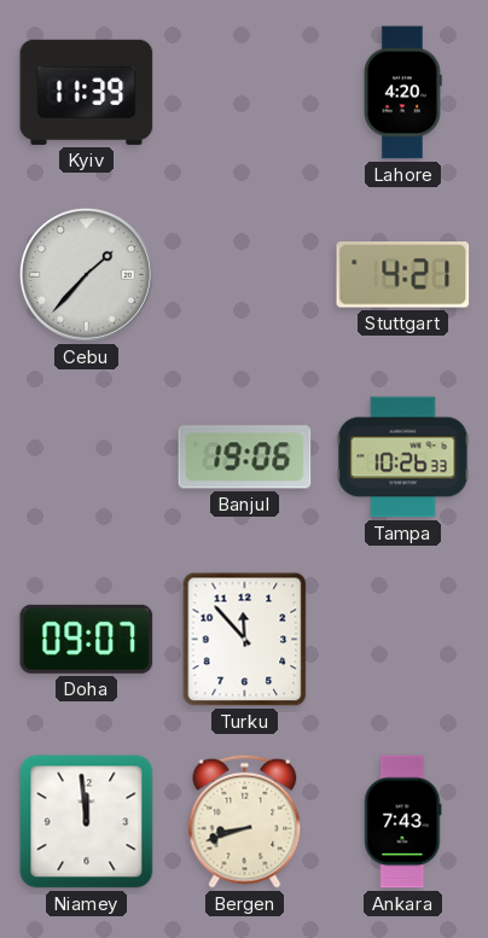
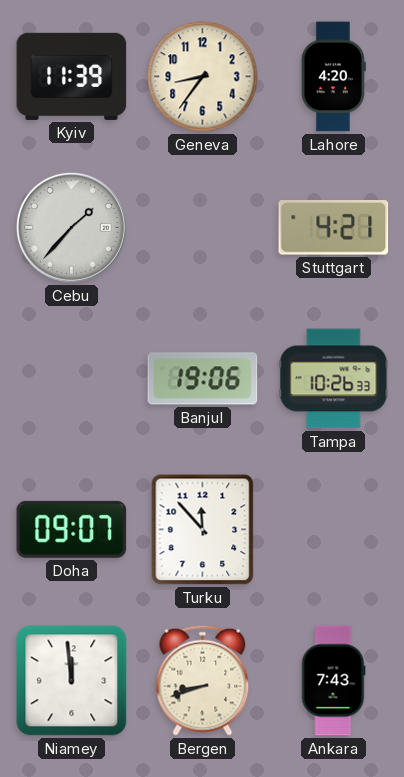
Geneva: none -> 8:36
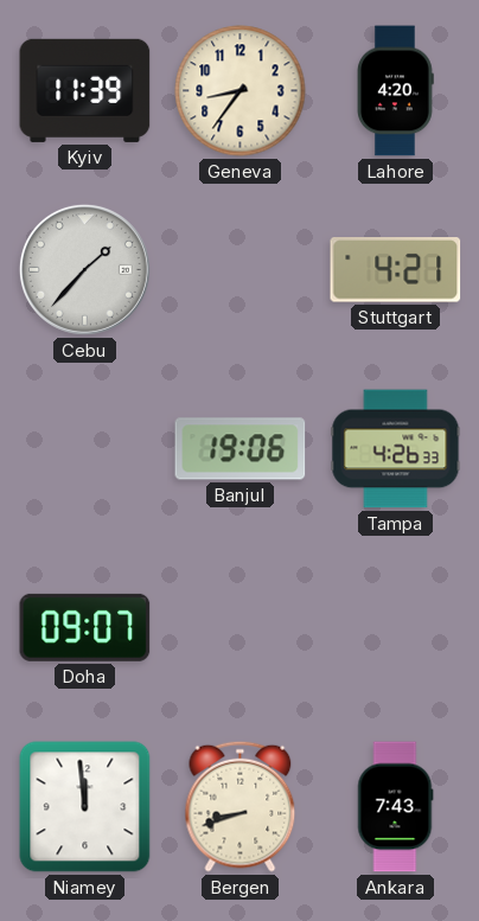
Tampa: 10:26 -> 4:26
Turku: 11:53 -> none
